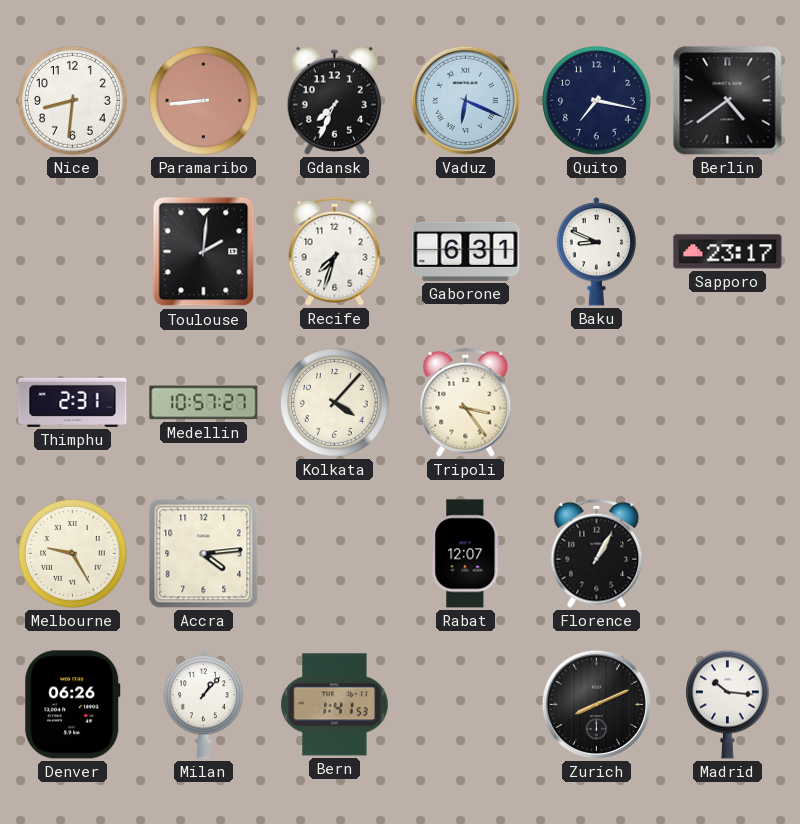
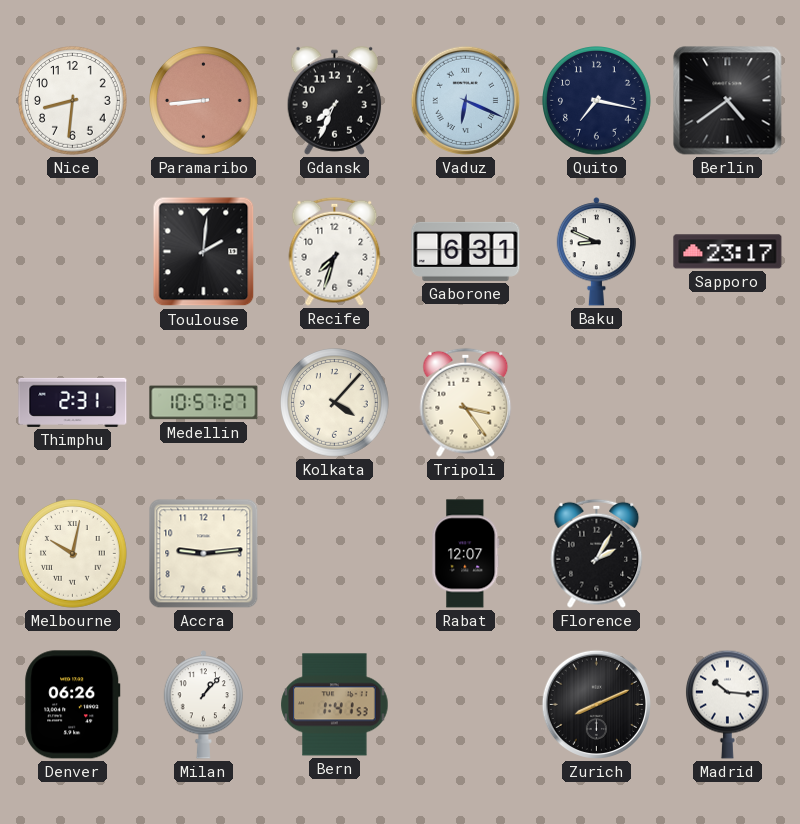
Melbourne: 9:25 -> 10:02
Accra: 4:14 -> 9:14
Florence: 1:05 -> 2:05
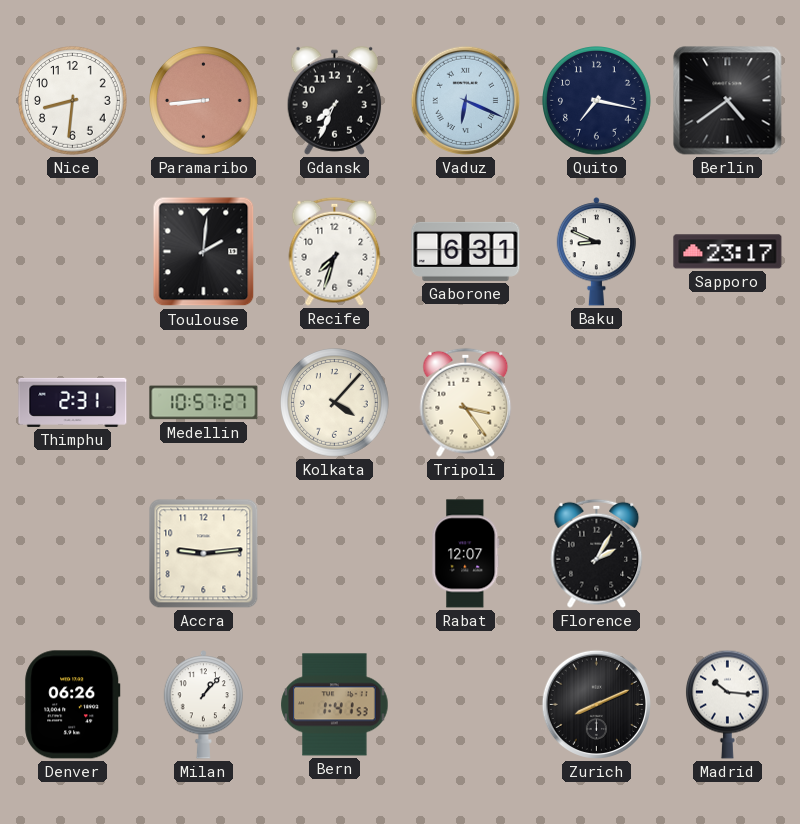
Melbourne: 10:02 -> none
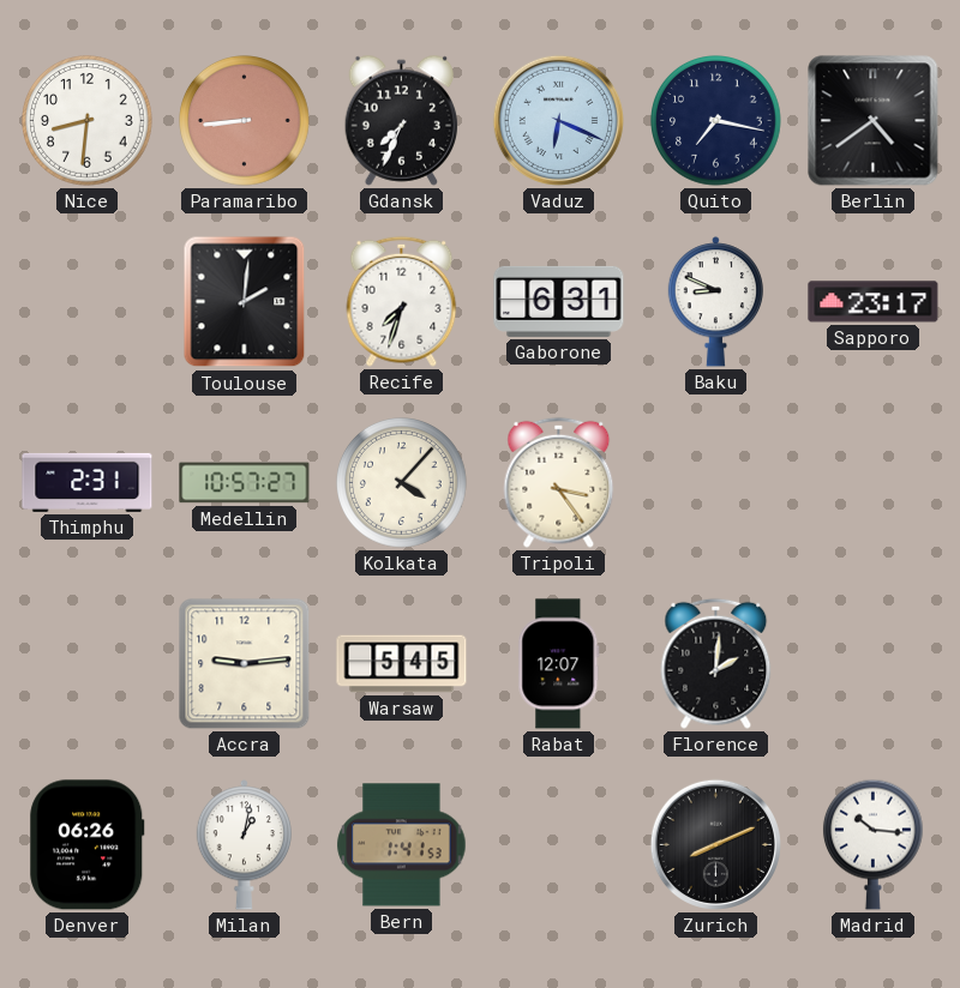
Warsaw: none -> 5:45
Florence: 2:05 -> 2:01
Milan: 1:07 -> 1:02
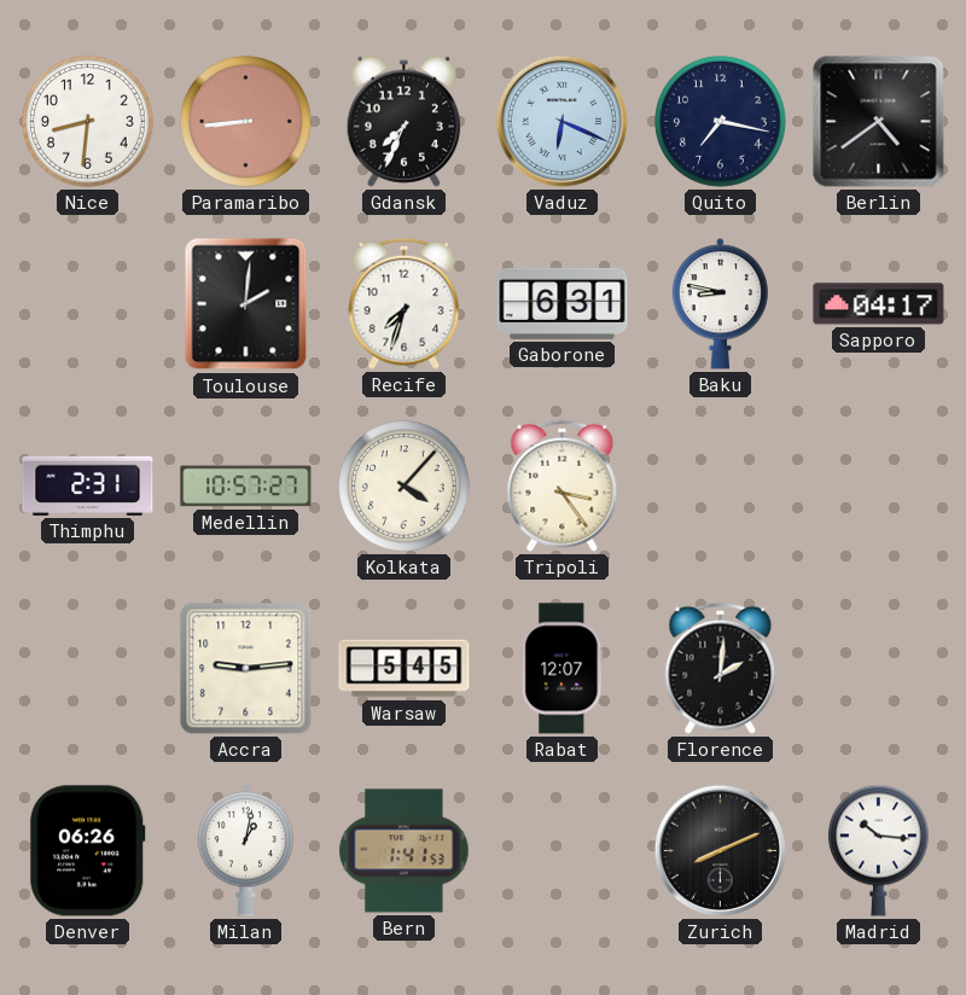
Baku: 8:49 -> 8:47
Sapporo: 23:17 -> 04:17
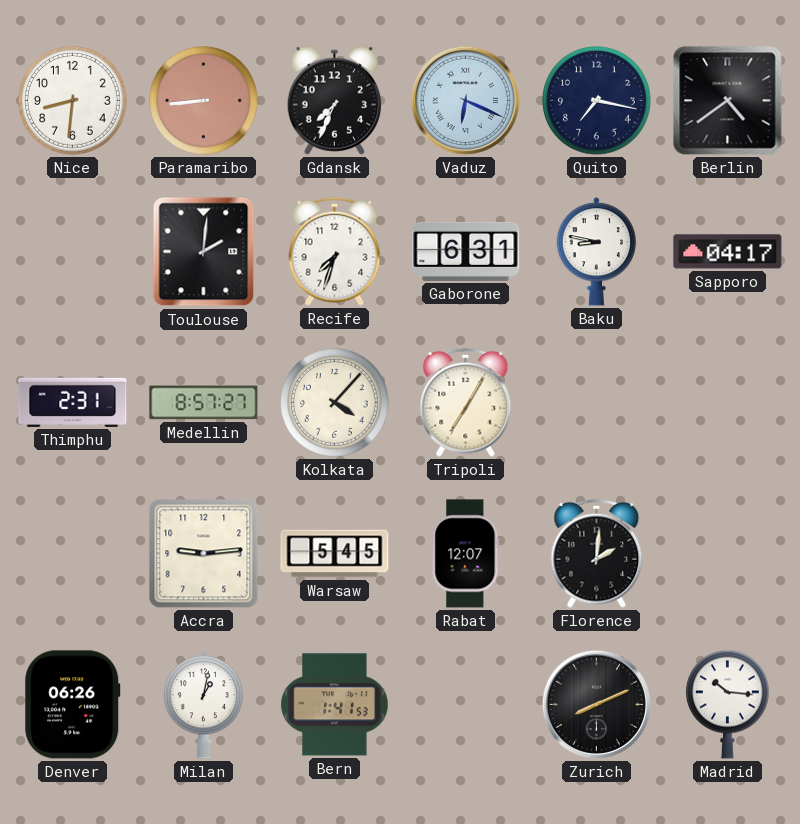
Medellin: 10:57 -> 8:57
Tripoli: 3:24 -> 7:05
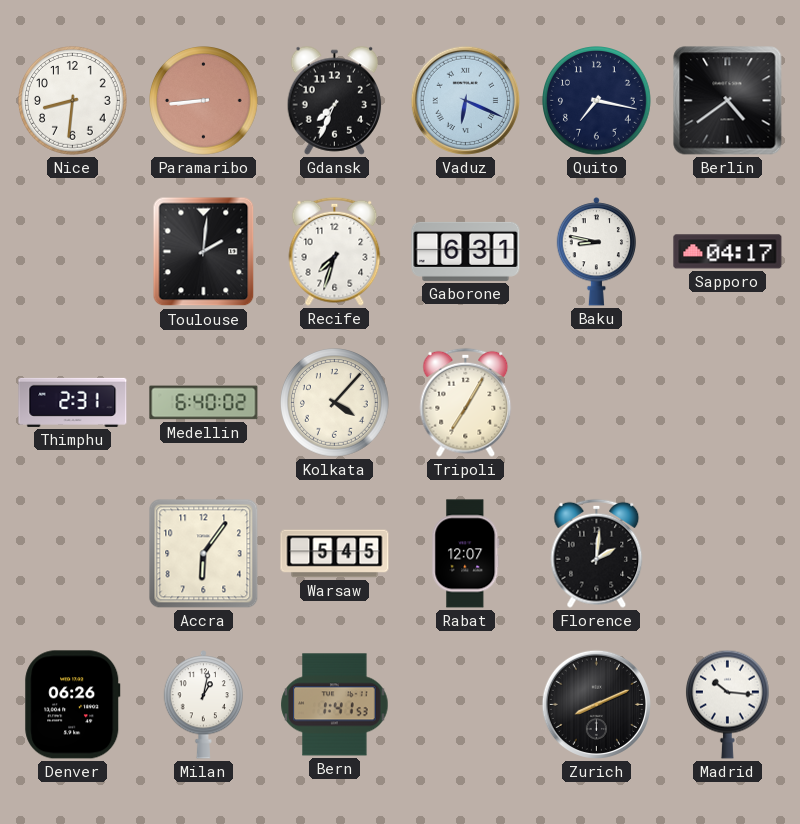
Medellin: 8:57 -> 6:40
Accra: 9:14 -> 6:06
